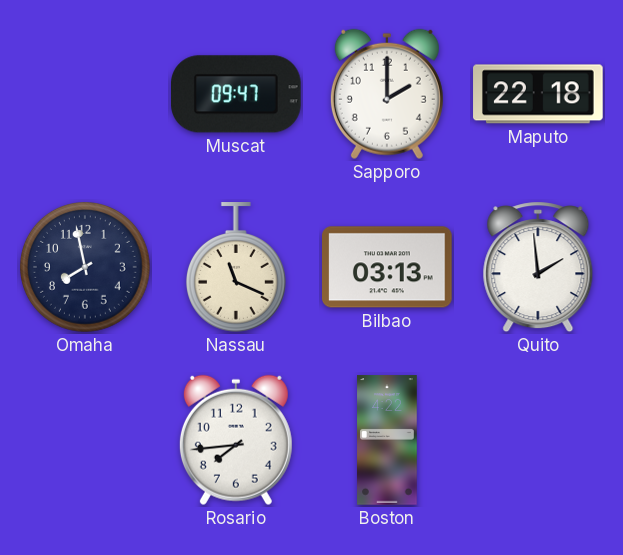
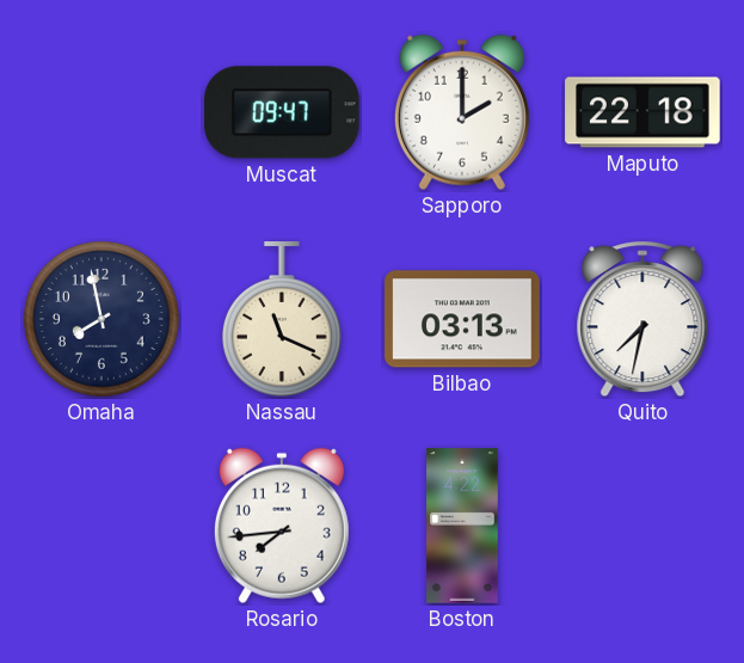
Quito: 1:59 -> 7:32
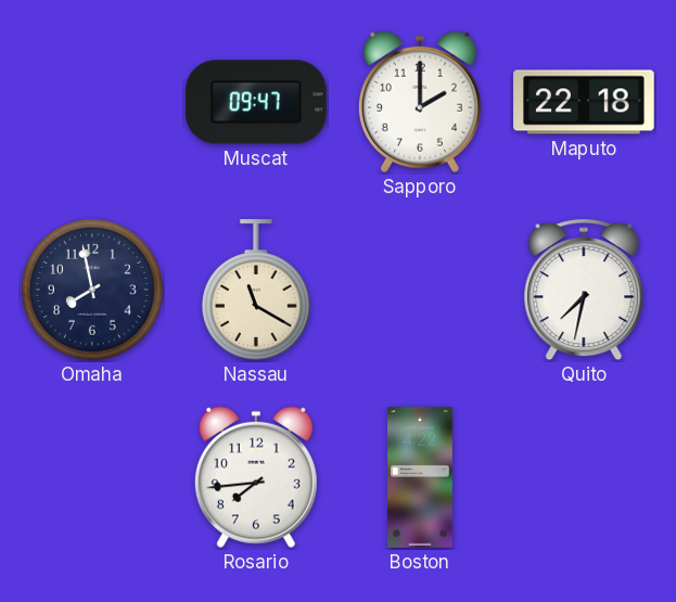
Nassau: 11:19 -> 11:20
Bilbao: 03:13 -> none
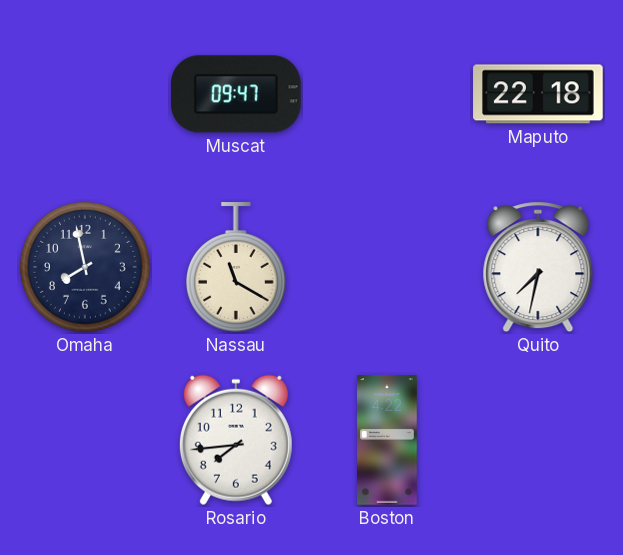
Sapporo: 2:00 -> none
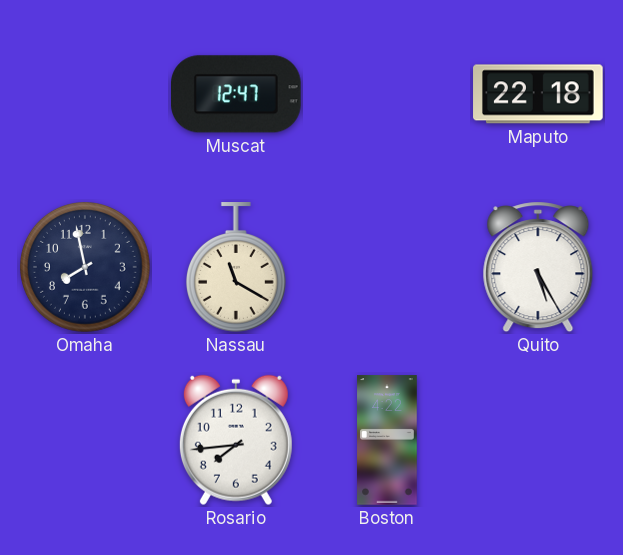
Muscat: 09:47 -> 12:47
Quito: 7:32 -> 5:25
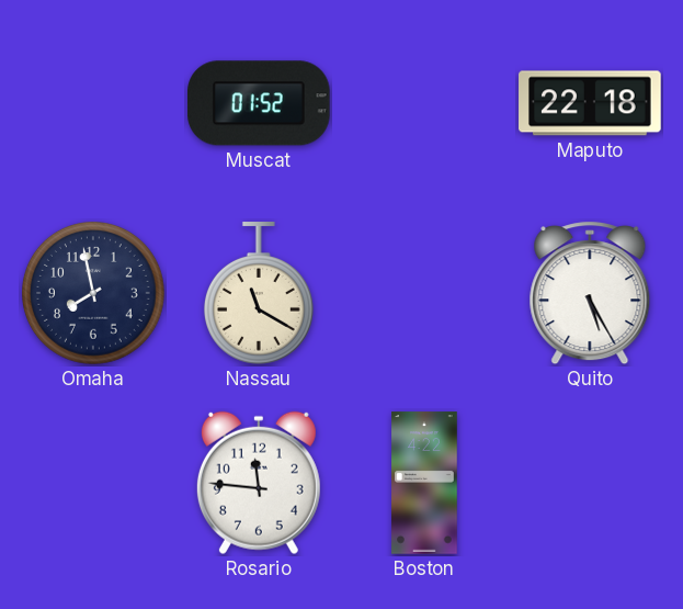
Muscat: 12:47 -> 01:52
Rosario: 7:44 -> 11:46
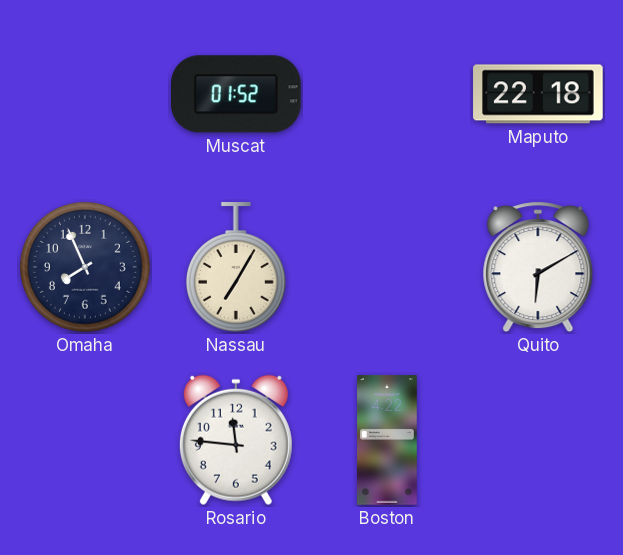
Omaha: 7:58 -> 7:56
Nassau: 11:20 -> 7:05
Quito: 5:25 -> 6:10
